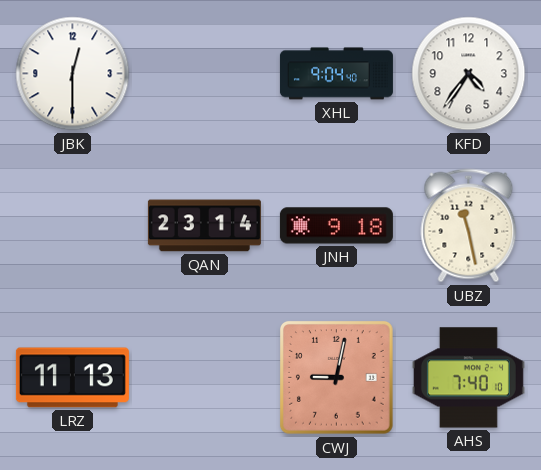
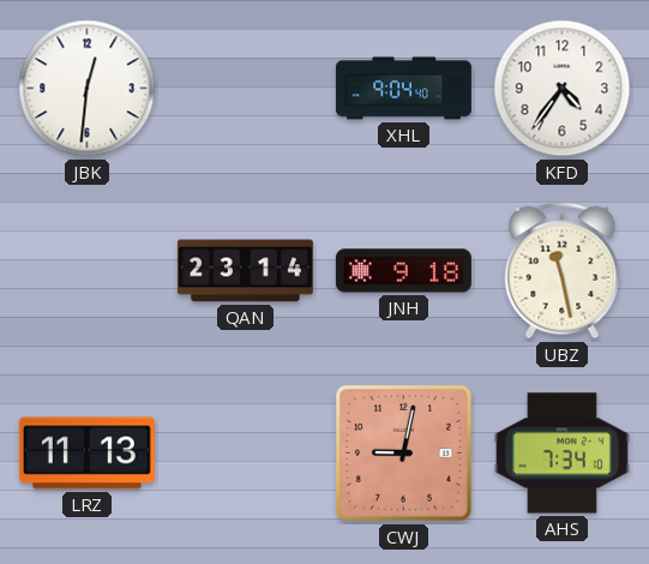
JBK: 12:30 -> 12:31
AHS: 7:40 -> 7:34
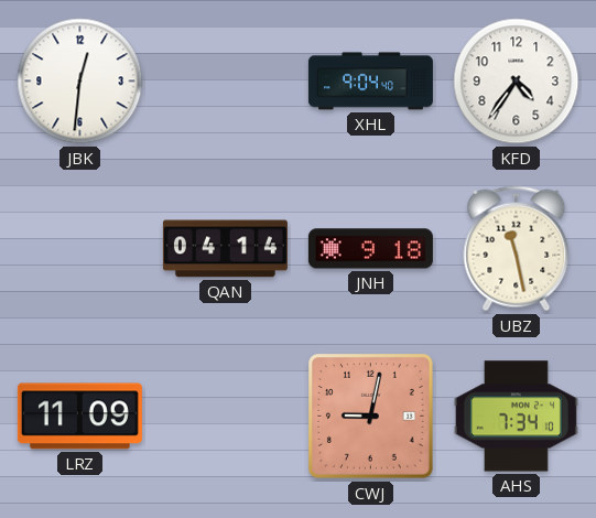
QAN: 23:14 -> 04:14
LRZ: 11:13 -> 11:09
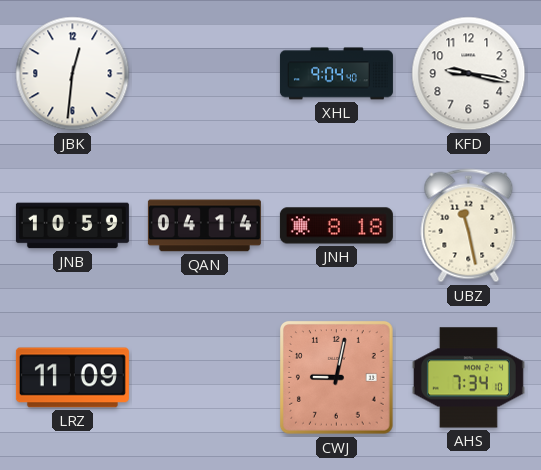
KFD: 4:36 -> 9:17
JNB: none -> 10:59
JNH: 9:18 -> 8:18
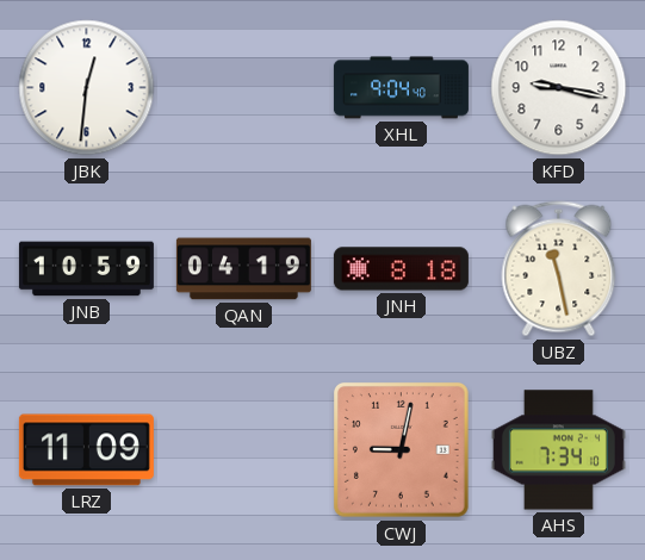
QAN: 04:14 -> 04:19
